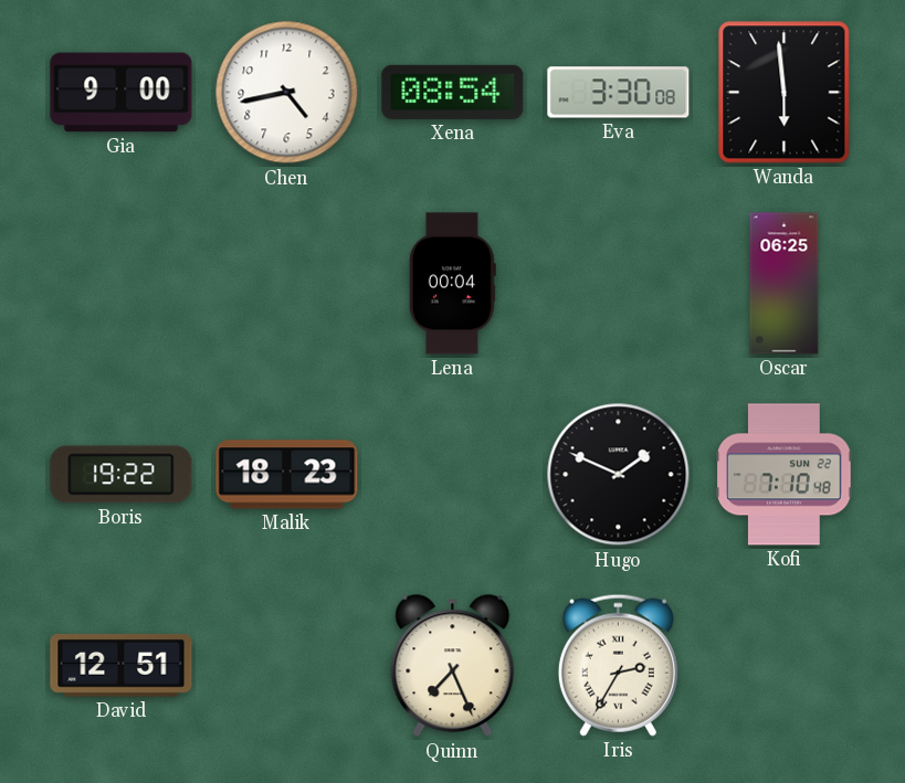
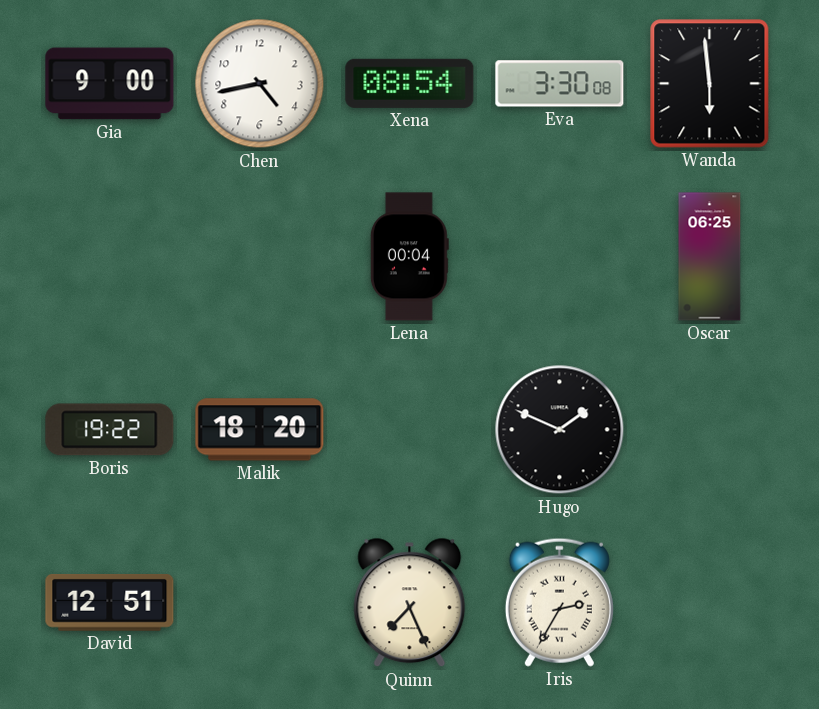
Malik: 18:23 -> 18:20
Kofi: 7:10 -> none
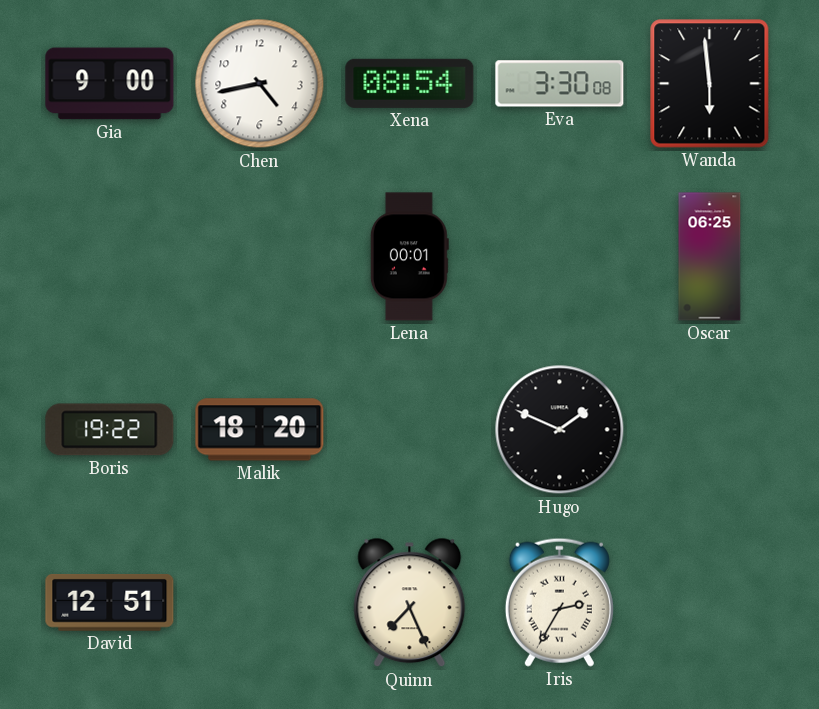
Lena: 00:04 -> 00:01
